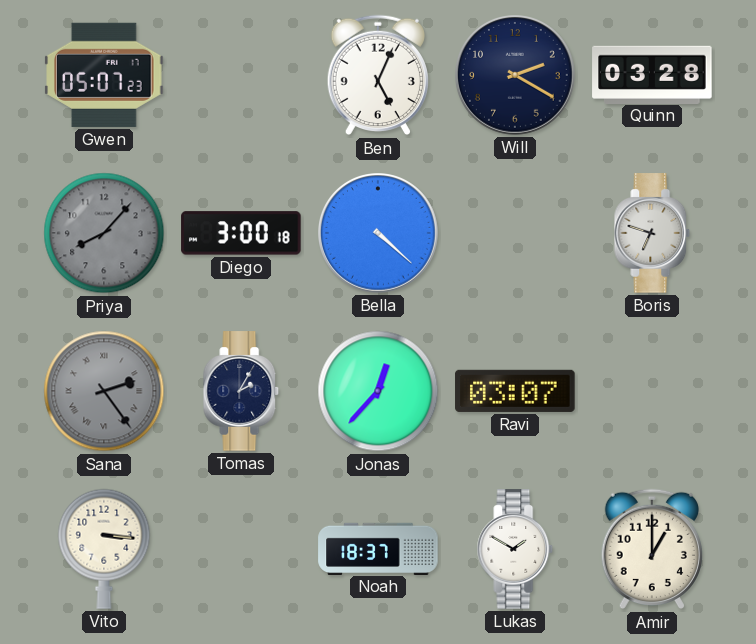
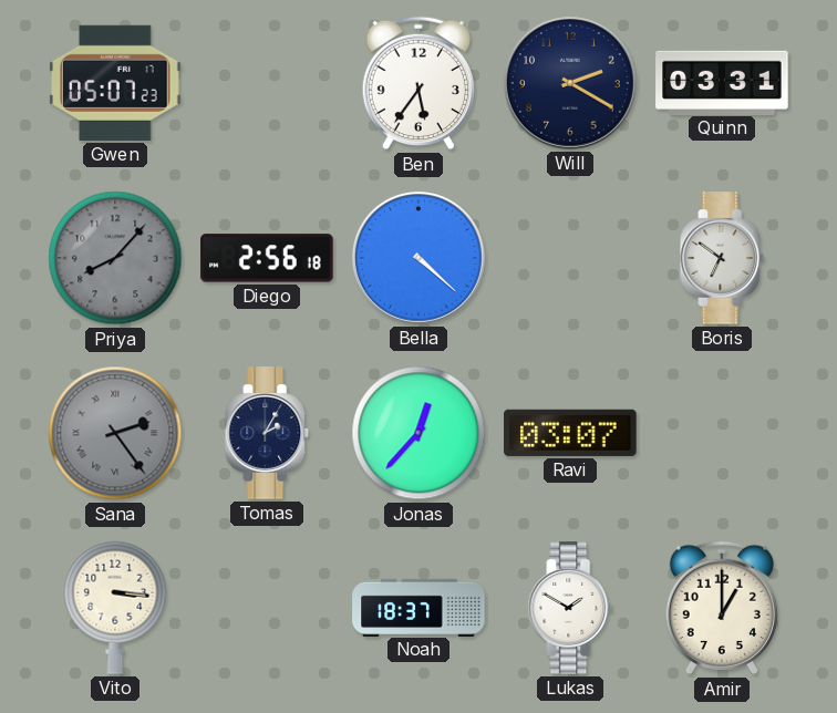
Ben: 5:04 -> 5:36
Quinn: 03:28 -> 03:31
Diego: 3:00 -> 2:56
Boris: 6:48 -> 6:51
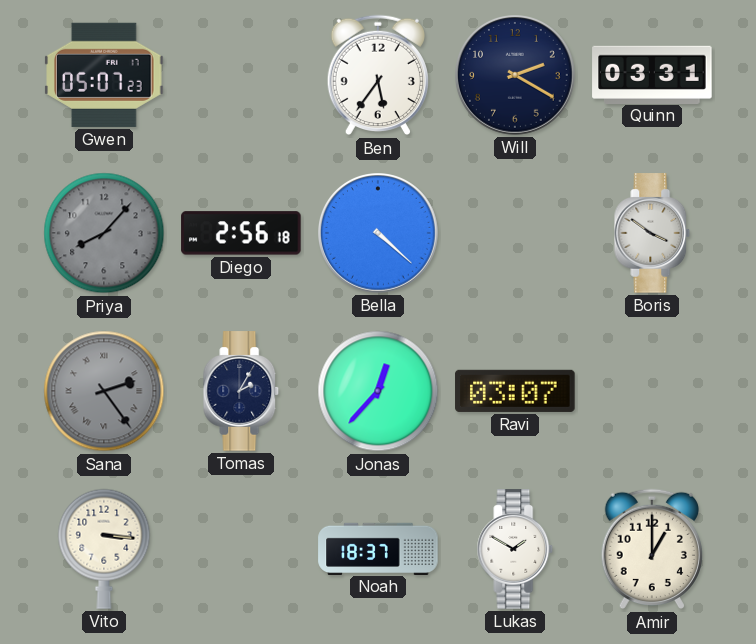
Boris: 6:51 -> 3:51
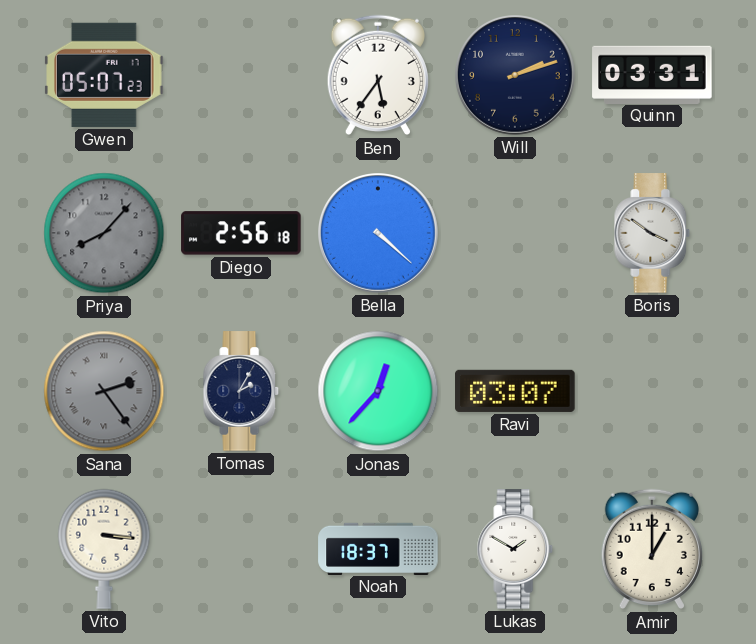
Will: 2:20 -> 2:12
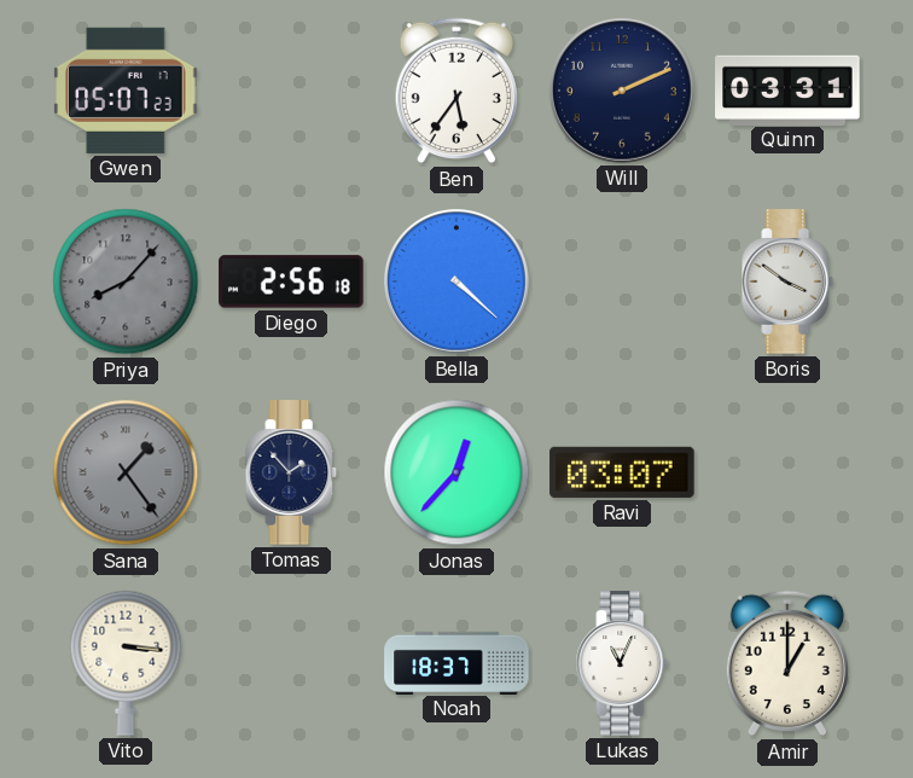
Will: 2:12 -> 2:11
Sana: 2:24 -> 1:24
Tomas: 2:05 -> 1:53
Lukas: 1:50 -> 11:04
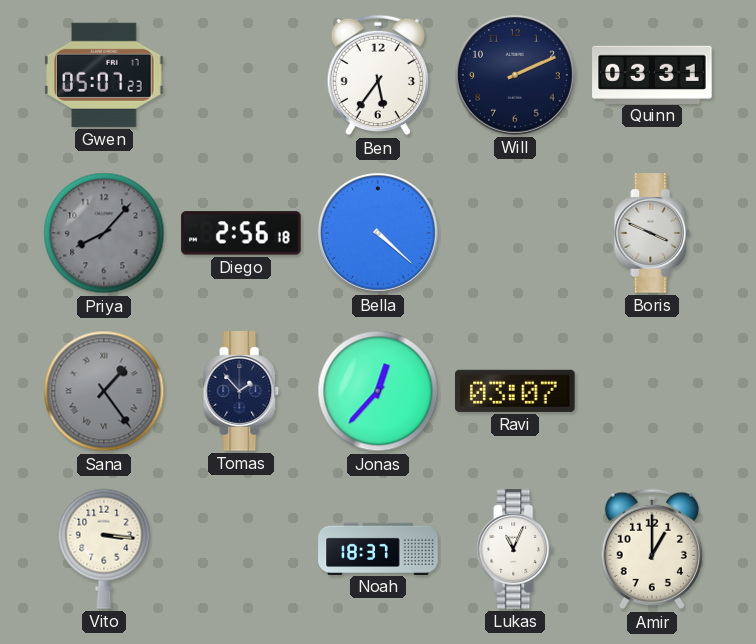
Boris: 3:51 -> 3:49
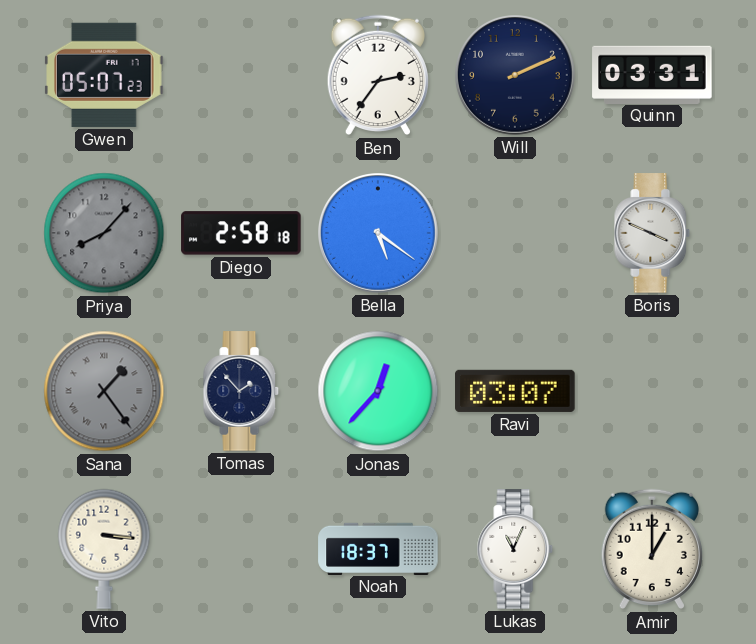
Ben: 5:36 -> 2:36
Diego: 2:56 -> 2:58
Bella: 4:22 -> 5:21
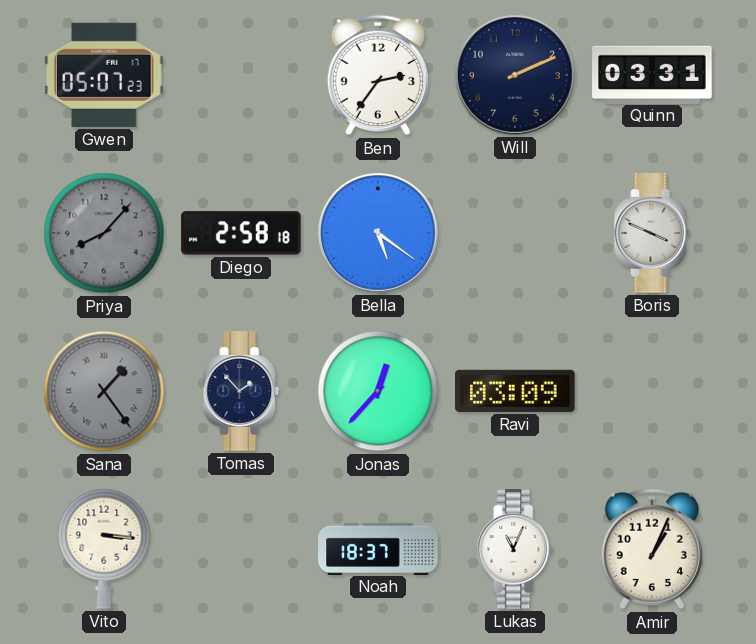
Ravi: 03:07 -> 03:09
Amir: 1:00 -> 1:04
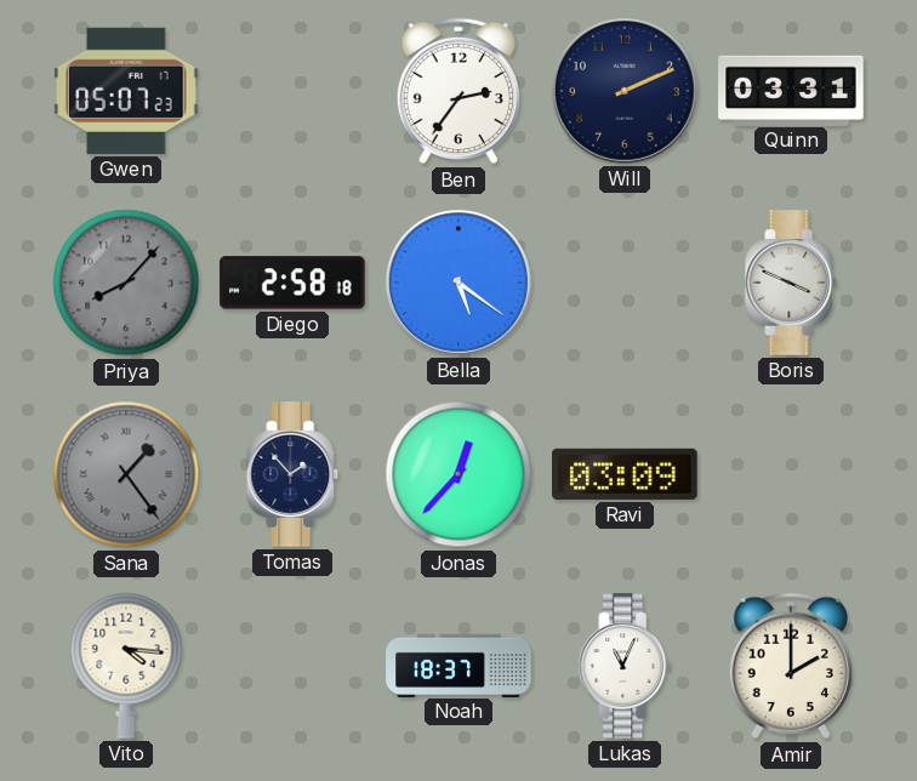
Vito: 3:16 -> 4:16
Amir: 1:04 -> 2:00
